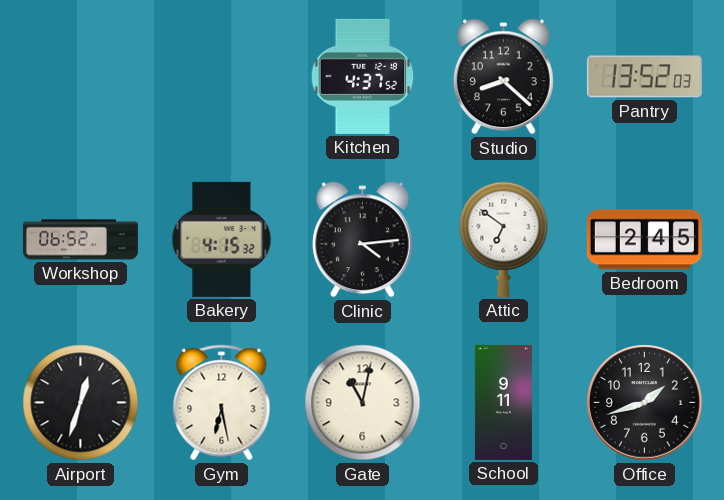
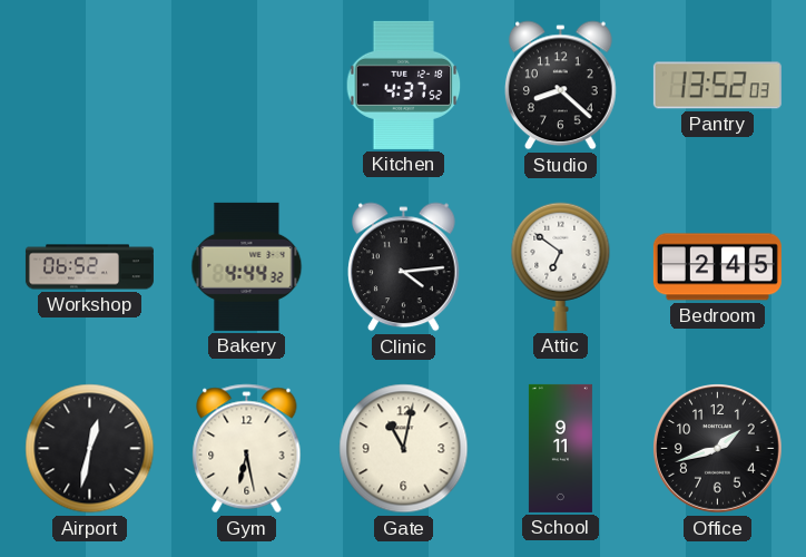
Bakery: 4:15 -> 4:44
Airport: 12:33 -> 12:32
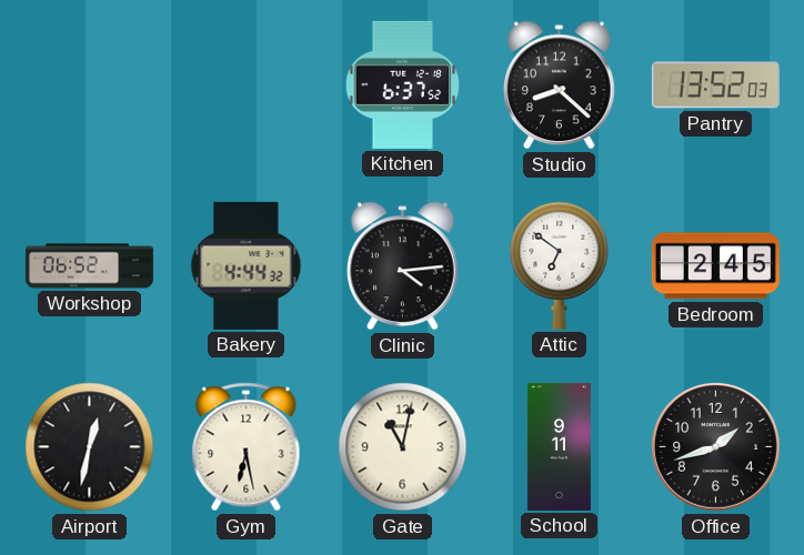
Kitchen: 4:37 -> 6:37
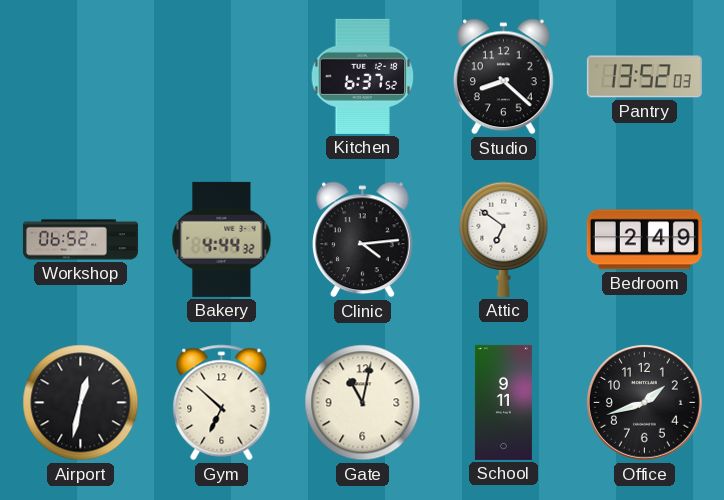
Bedroom: 2:45 -> 2:49
Gym: 6:28 -> 6:52
